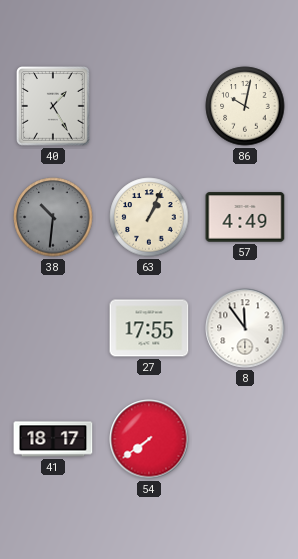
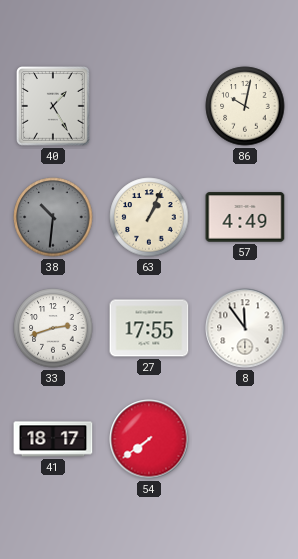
33: none -> 2:42
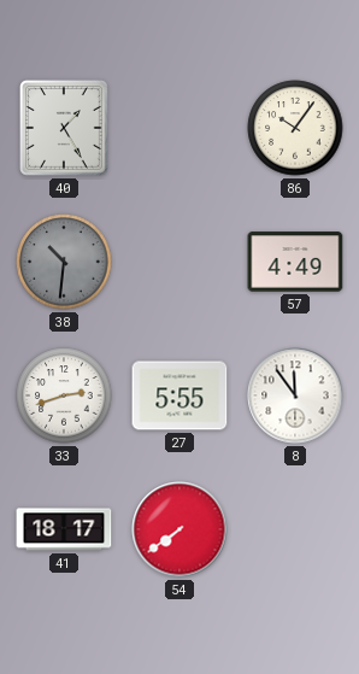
86: 10:02 -> 10:06
63: 1:04 -> none
27: 17:55 -> 5:55
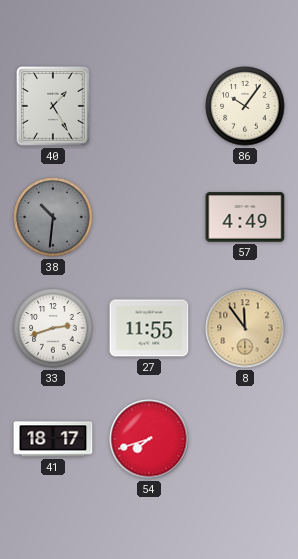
27: 5:55 -> 11:55
8 dial: white -> champagne
54: 7:39 -> 7:42
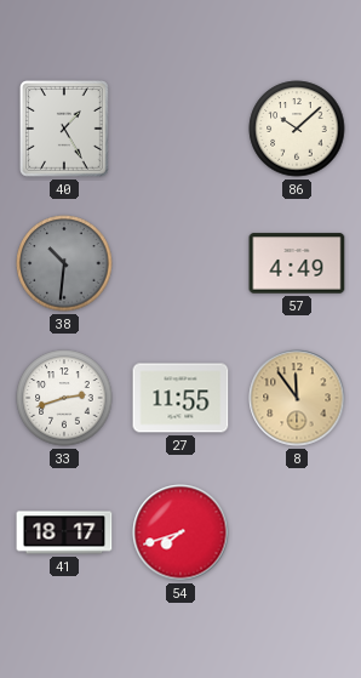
86: 10:06 -> 10:08
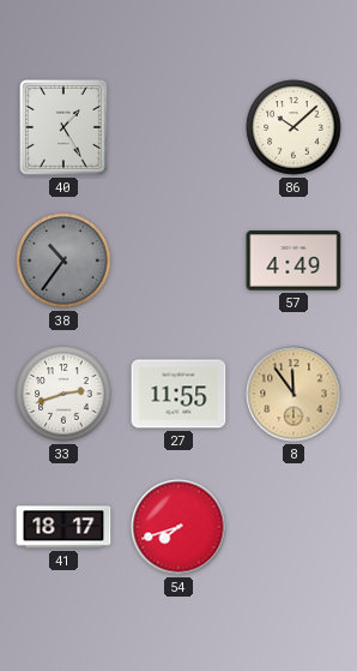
38: 10:31 -> 10:36
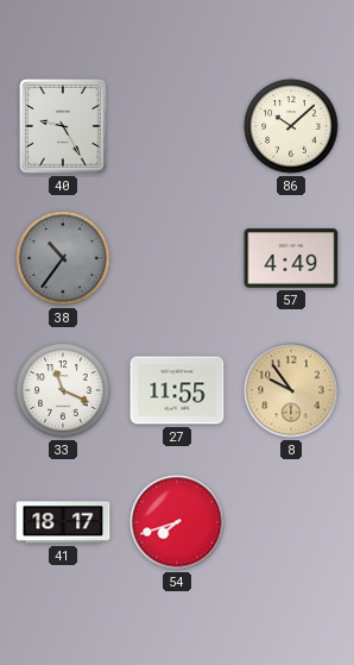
40: 1:25 -> 9:25
33: 2:42 -> 11:19
8: 11:54 -> 9:54
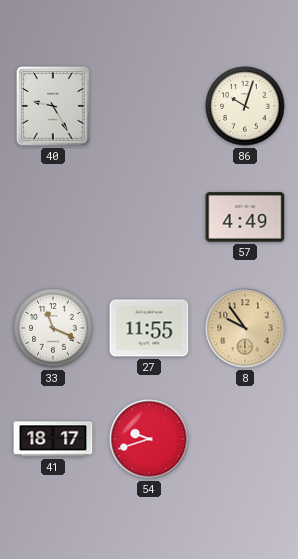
86: 10:08 -> 10:03
38: 10:36 -> none
54: 7:42 -> 9:42
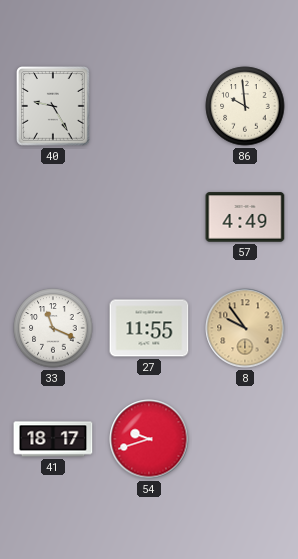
86: 10:03 -> 9:59
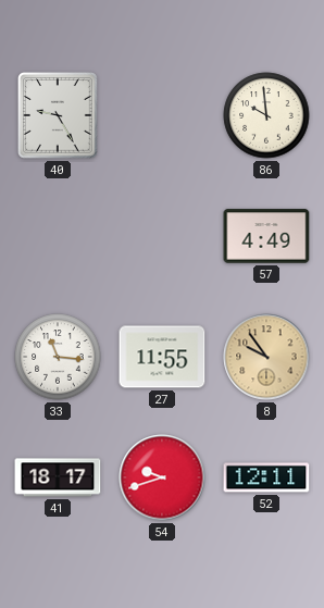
33: 11:19 -> 11:16
52: none -> 12:11
